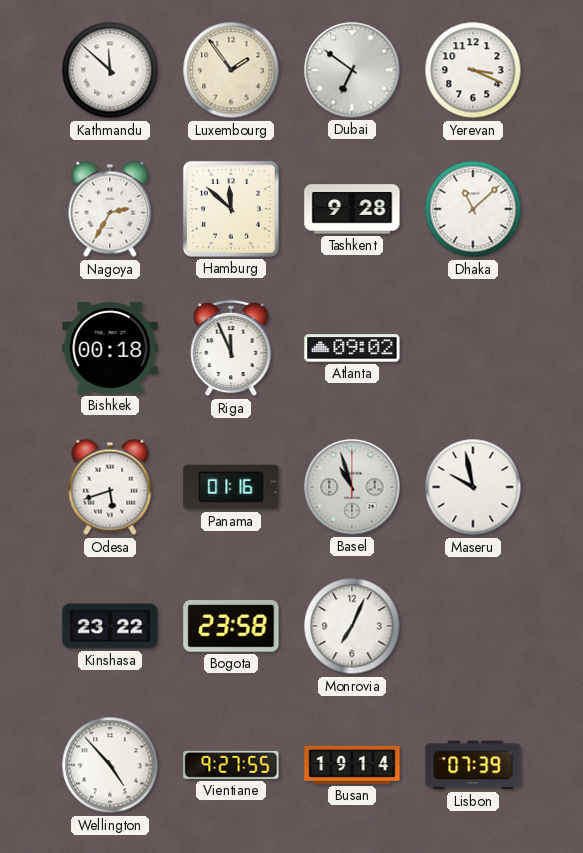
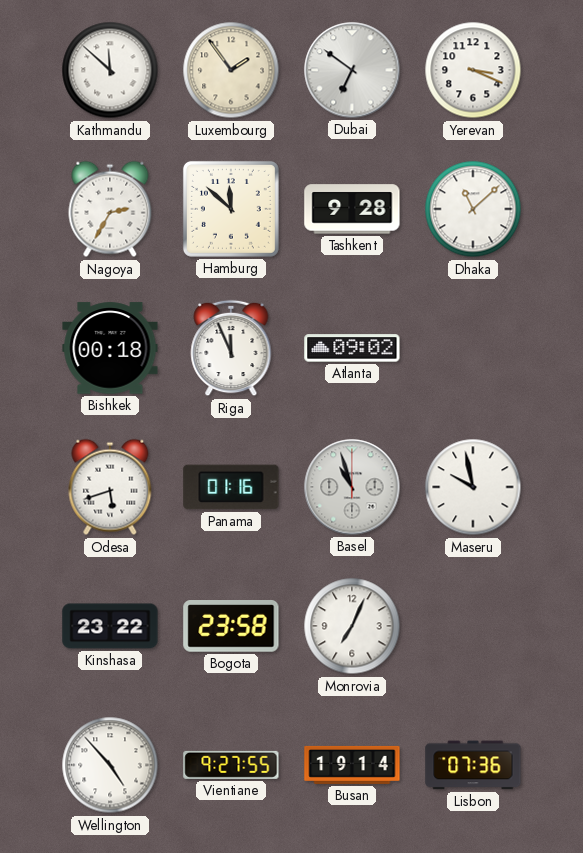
Lisbon: 07:39 -> 07:36
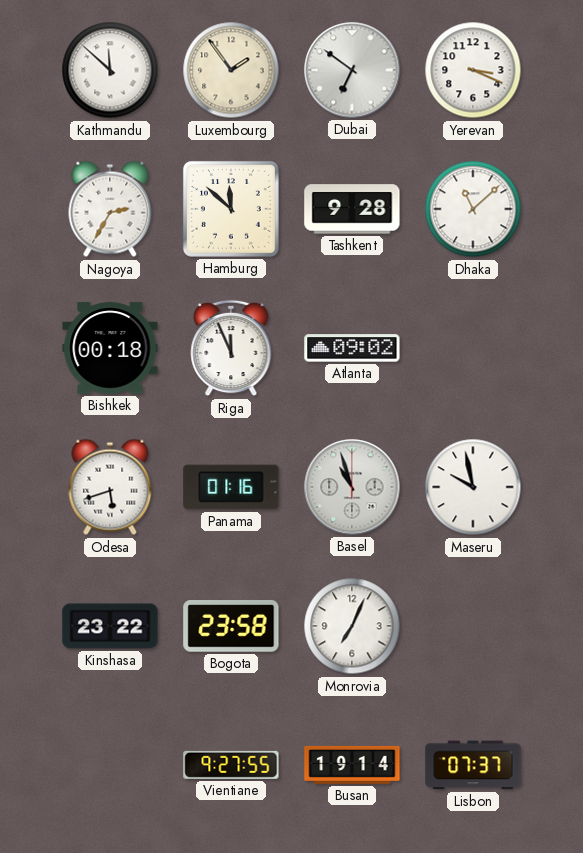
Wellington: 4:53 -> none
Lisbon: 07:36 -> 07:37
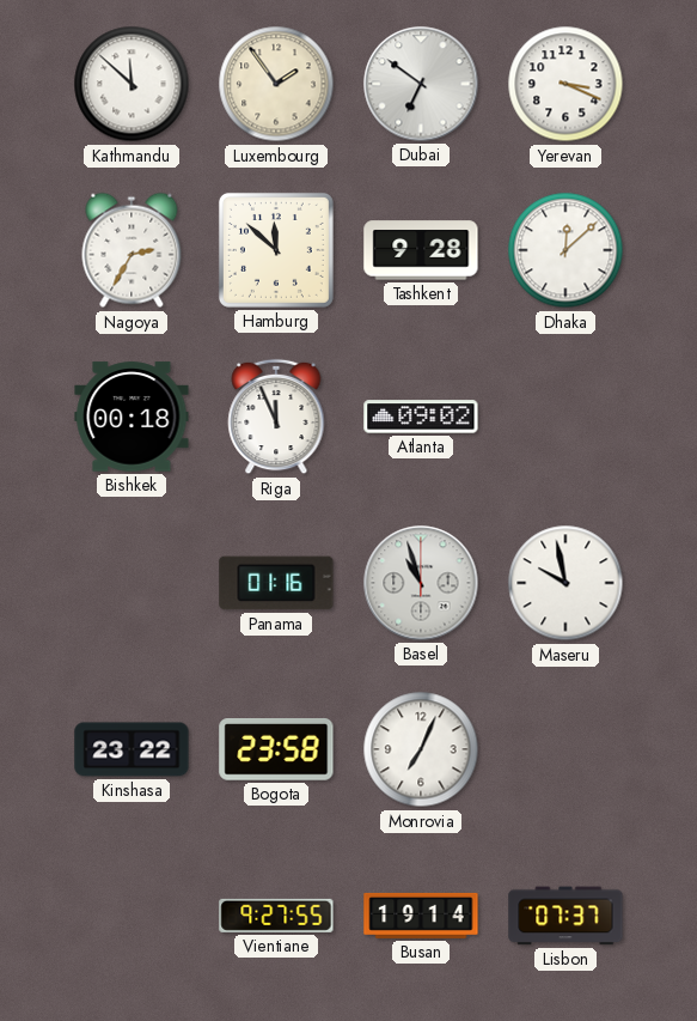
Dhaka: 11:08 -> 12:08
Odesa: 5:42 -> none
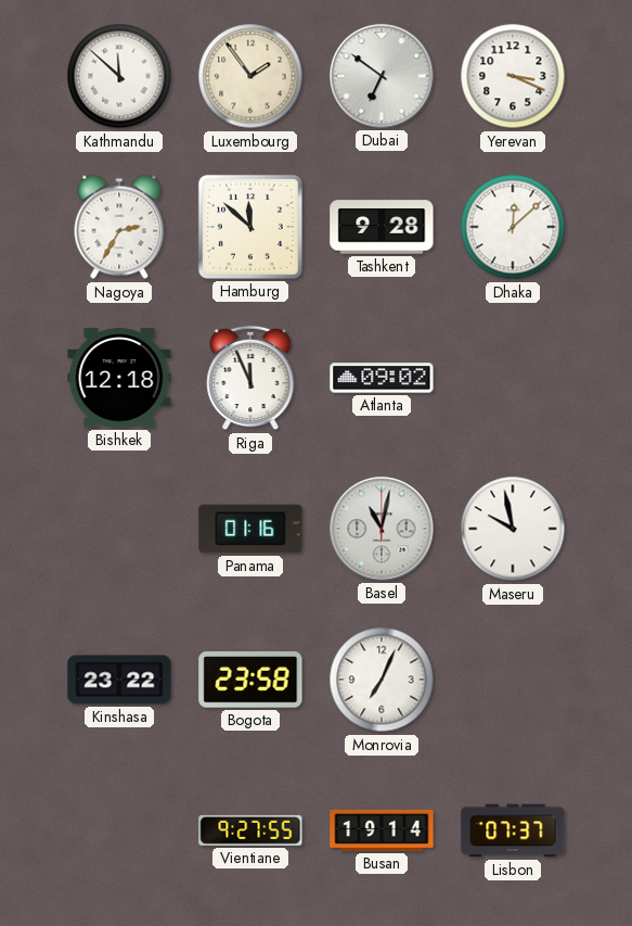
Bishkek: 00:18 -> 12:18
Basel: 10:57 -> 11:02
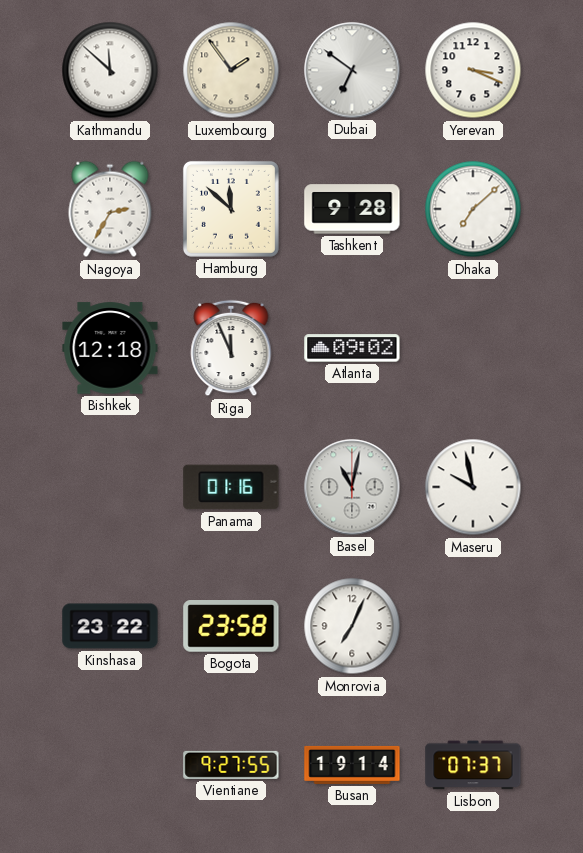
Dhaka: 12:08 -> 7:08
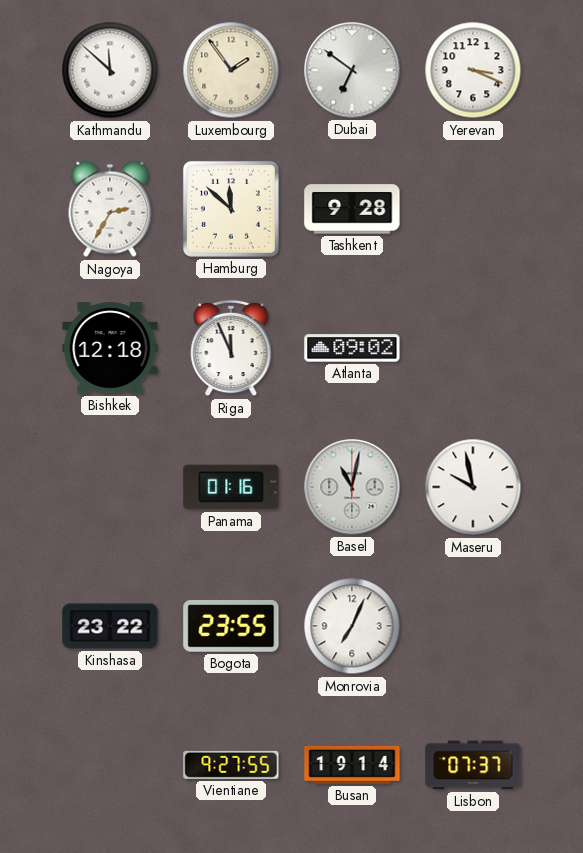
Dhaka: 7:08 -> none
Bogota: 23:58 -> 23:55
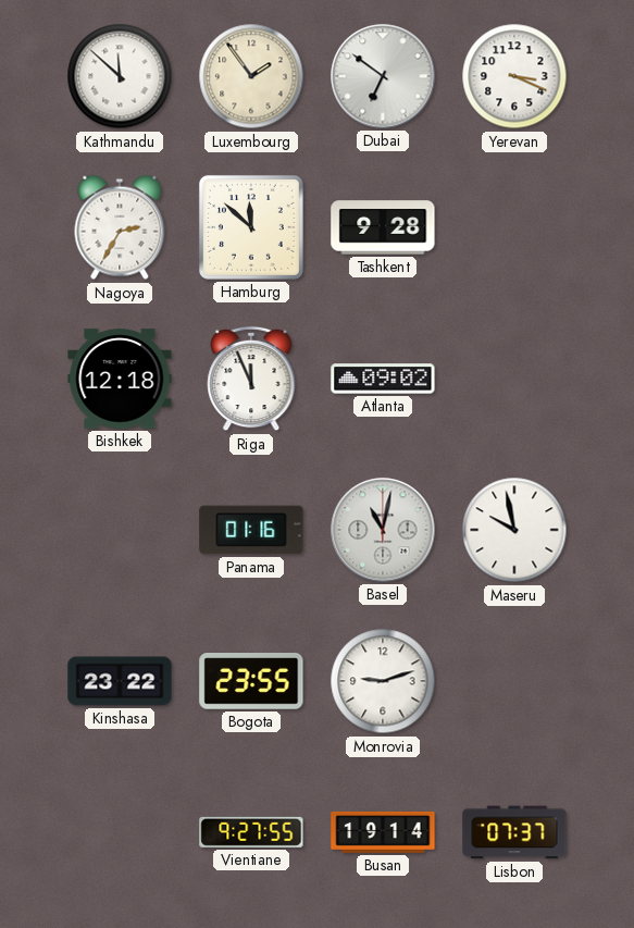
Monrovia: 7:04 -> 9:12
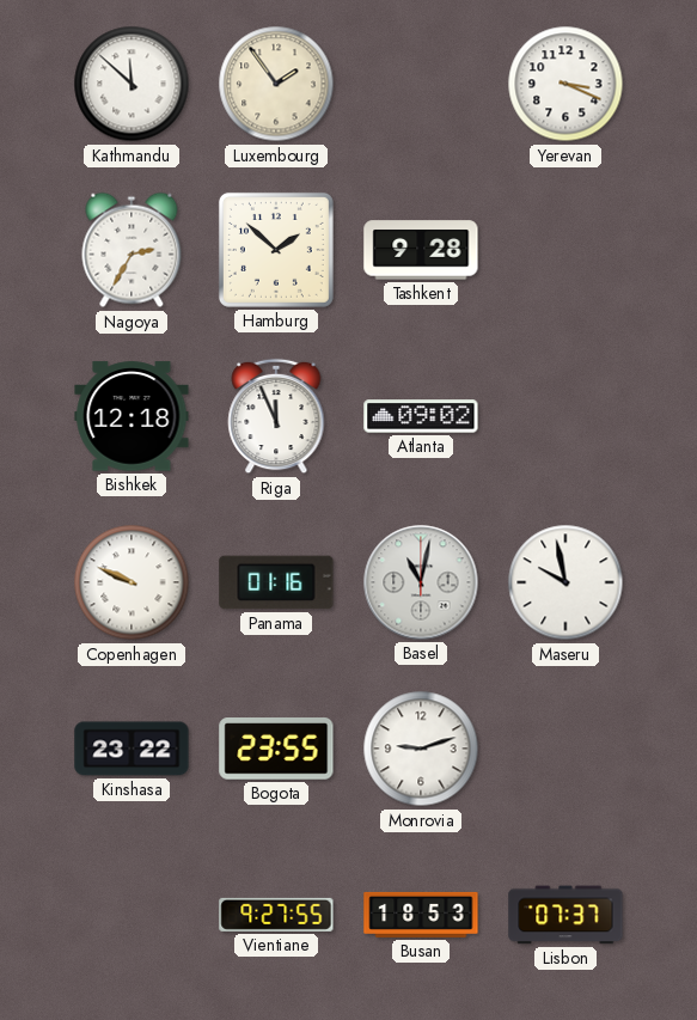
Dubai: 6:51 -> none
Hamburg: 11:52 -> 1:52
Copenhagen: none -> 9:49
Busan: 19:14 -> 18:53
